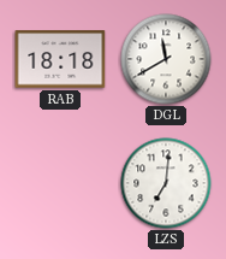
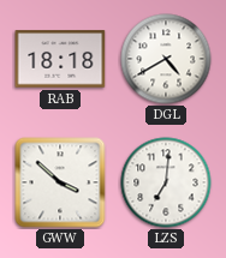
DGL: 11:40 -> 4:40
GWW: none -> 3:52
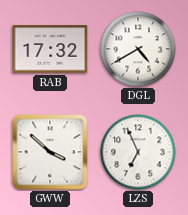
RAB: 18:18 -> 17:32
LZS: 7:01 -> 6:56
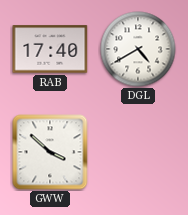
RAB: 17:32 -> 17:40
LZS: 6:56 -> none
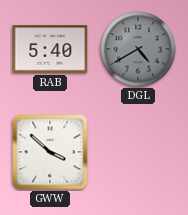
RAB: 17:40 -> 5:40
DGL dial: white -> grey
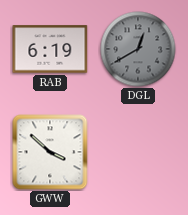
RAB: 5:40 -> 6:19
DGL: 4:40 -> 12:40
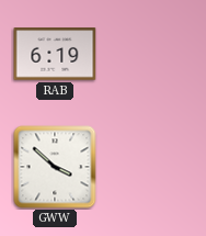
DGL: 12:40 -> none
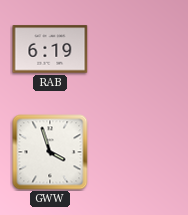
GWW: 3:52 -> 3:57
